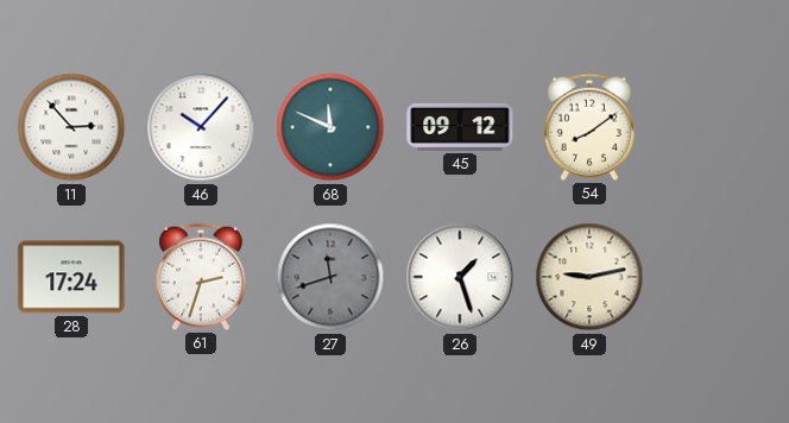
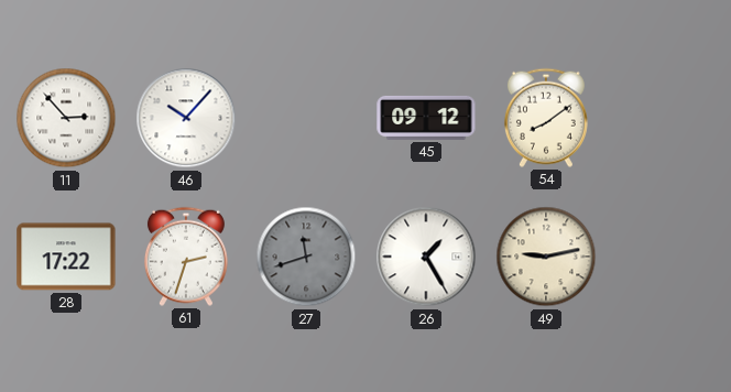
68: 11:49 -> none
28: 17:24 -> 17:22
26: 1:27 -> 1:25
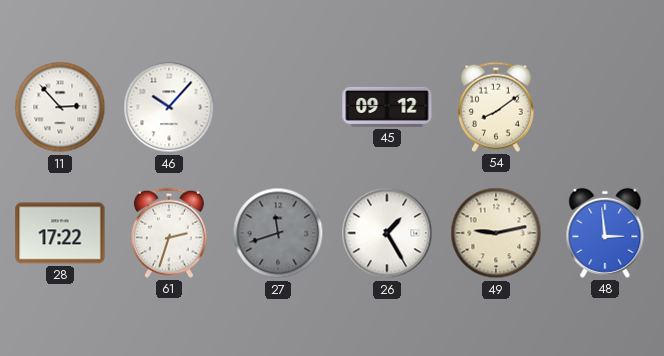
48: none -> 2:59
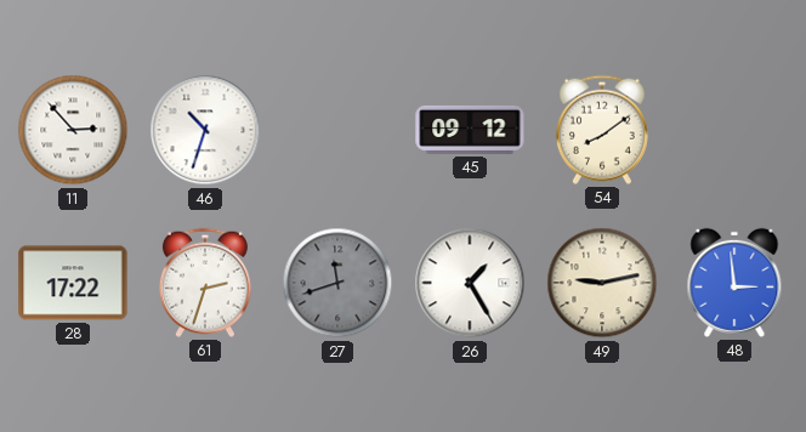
46: 10:07 -> 10:33
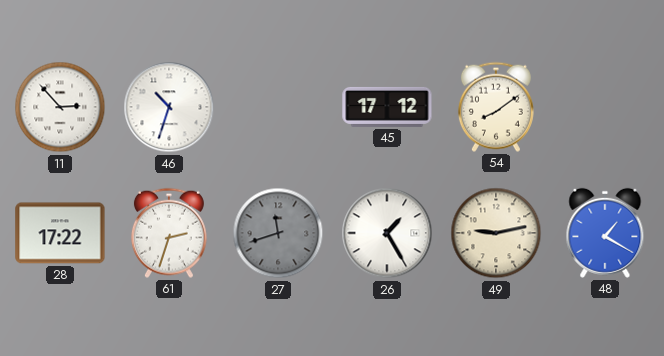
45: 09:12 -> 17:12
48: 2:59 -> 1:20
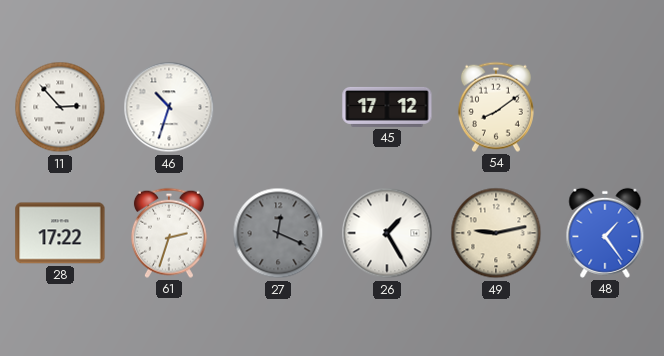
27: 11:42 -> 12:19
48: 1:20 -> 1:24
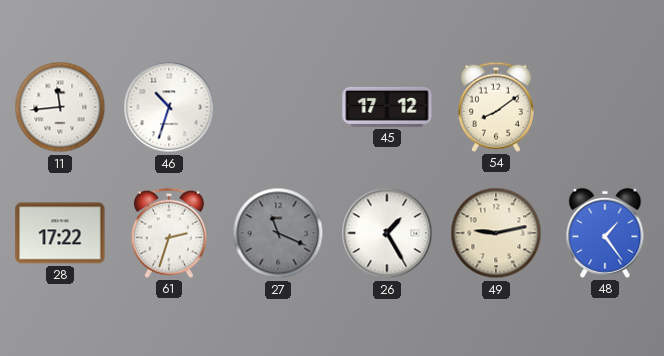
11: 2:53 -> 11:44
27: 12:19 -> 11:19
